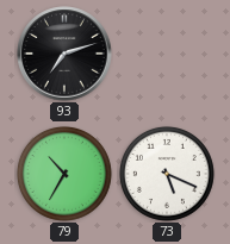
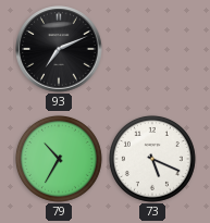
93: 7:12 -> 7:11
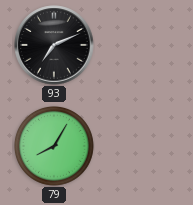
79: 10:35 -> 8:05
73: 5:19 -> none
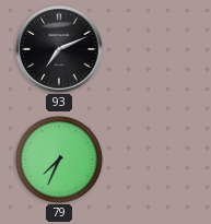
79: 8:05 -> 7:34
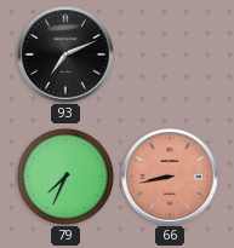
66: none -> 8:43
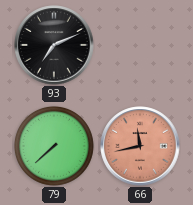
79: 7:34 -> 7:38
66: 8:43 -> 11:43
